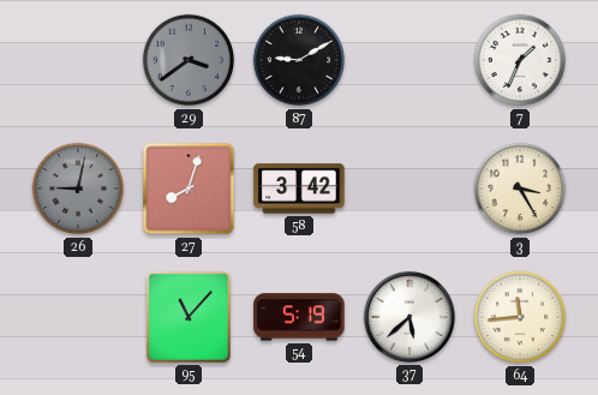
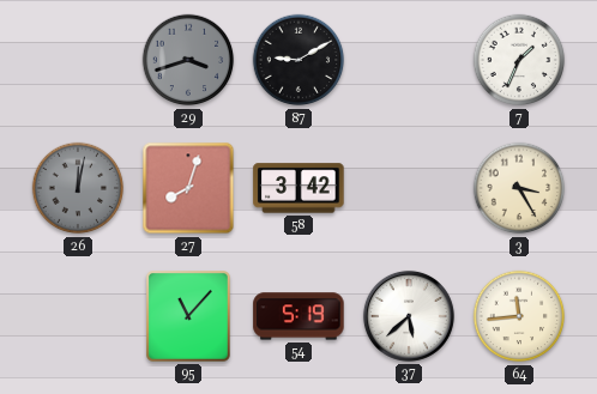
29: 3:39 -> 3:42
26: 9:02 -> 12:02
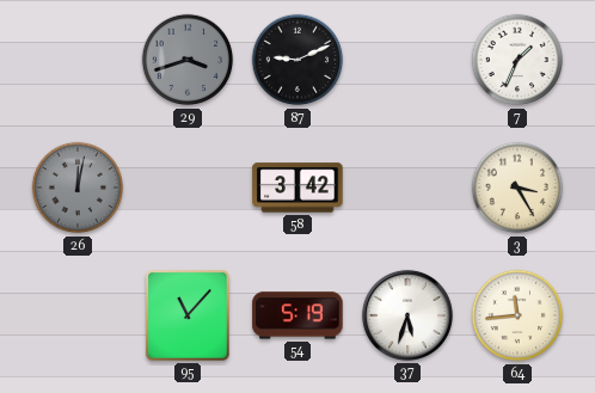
87: 9:10 -> 9:11
27: 8:03 -> none
37: 5:38 -> 5:33
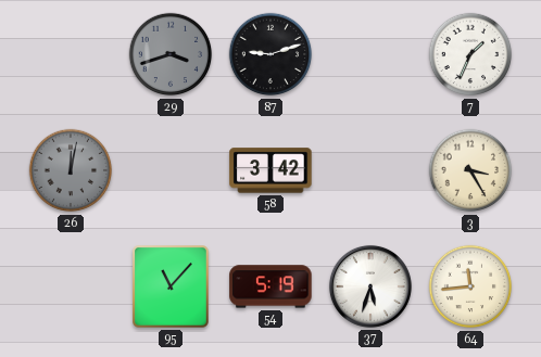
87: 9:11 -> 9:12
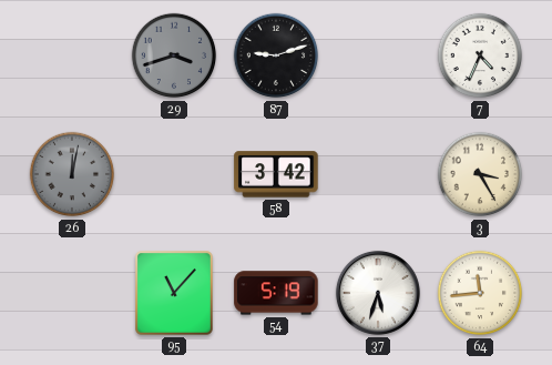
7: 1:34 -> 4:34
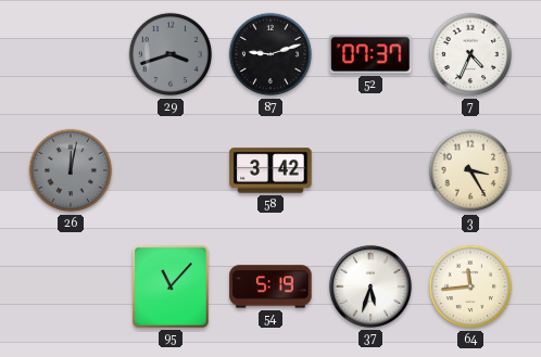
52: none -> 07:37
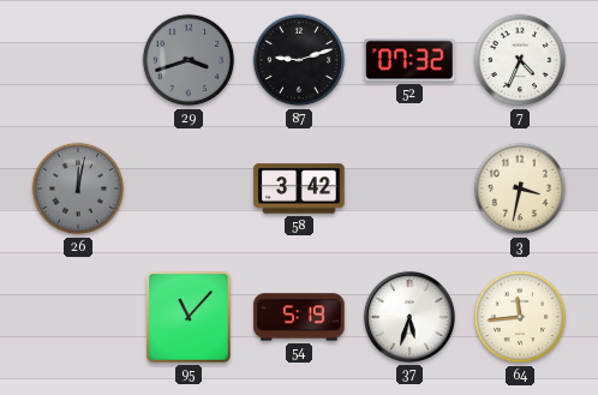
52: 07:37 -> 07:32
3: 3:25 -> 3:32
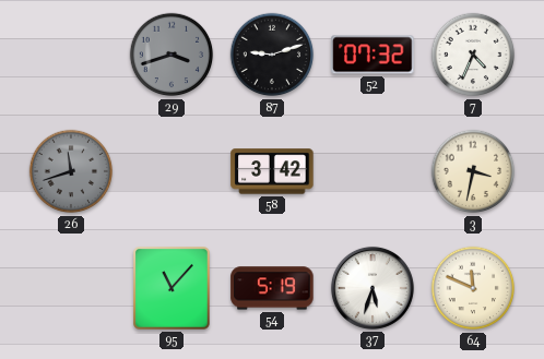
26: 12:02 -> 11:42
64: 11:44 -> 11:49
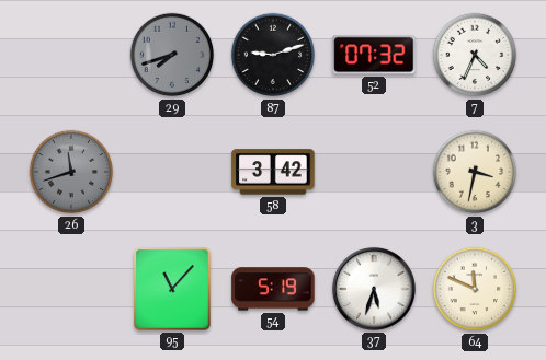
29: 3:42 -> 7:42
